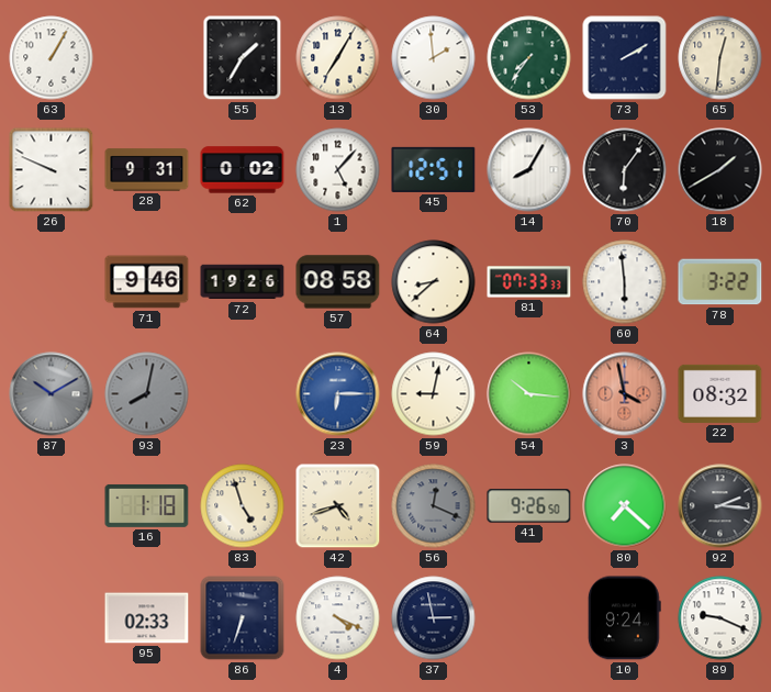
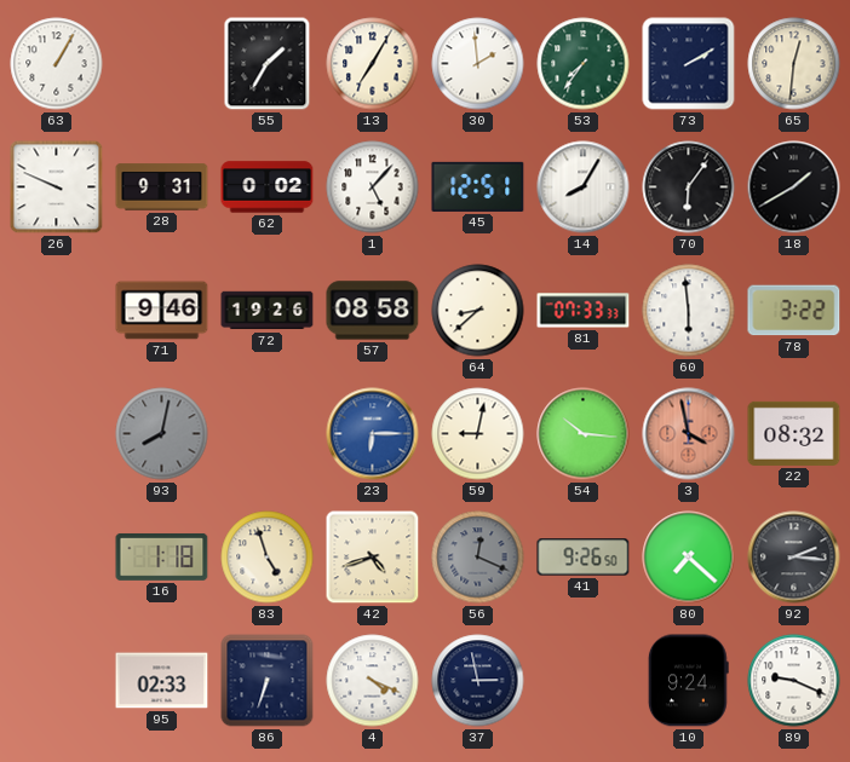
87: 10:10 -> none
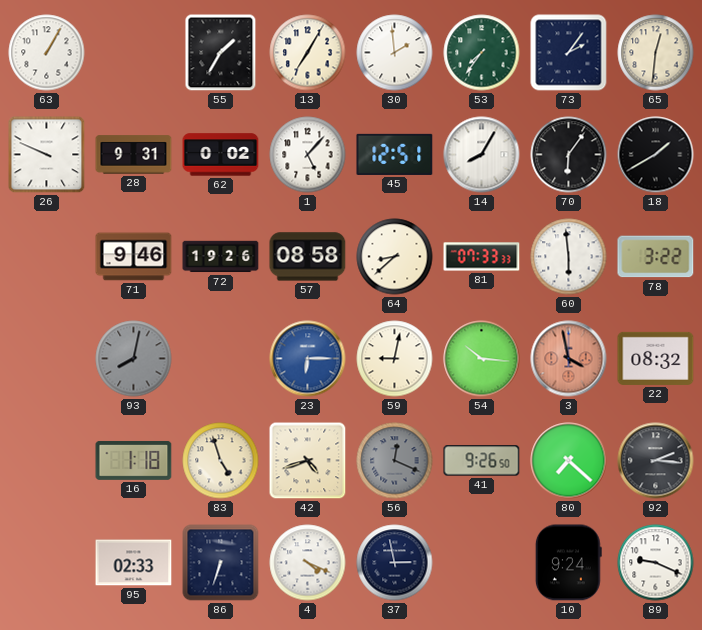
73: 2:10 -> 2:06
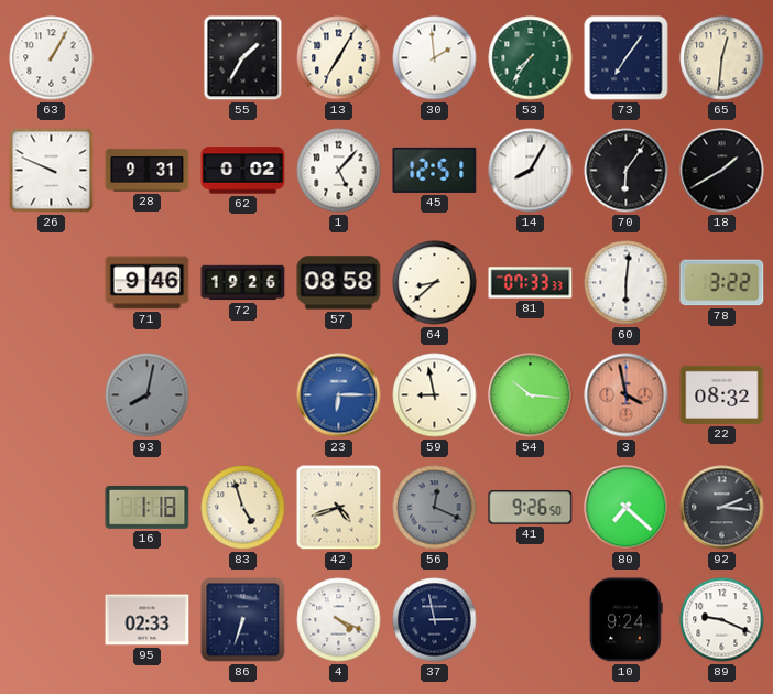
73: 2:06 -> 7:06
60: 5:59 -> 6:01
59: 9:02 -> 8:58
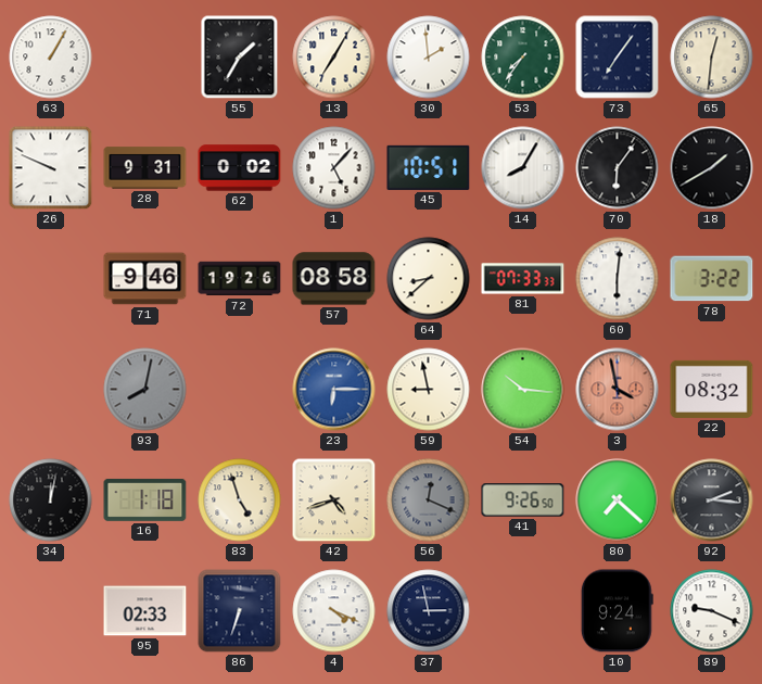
45: 12:51 -> 10:51
34: none -> 12:02
